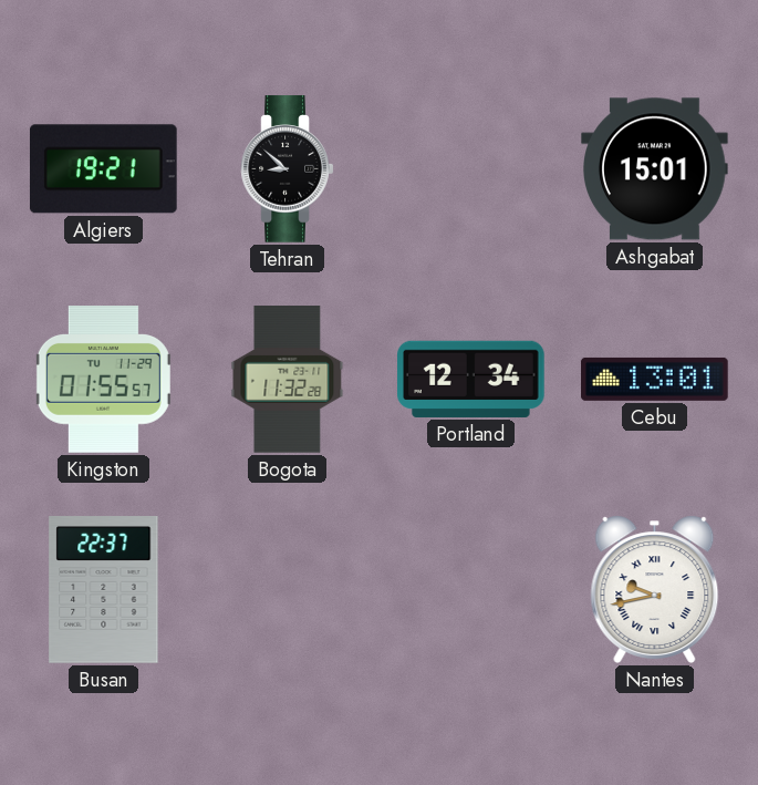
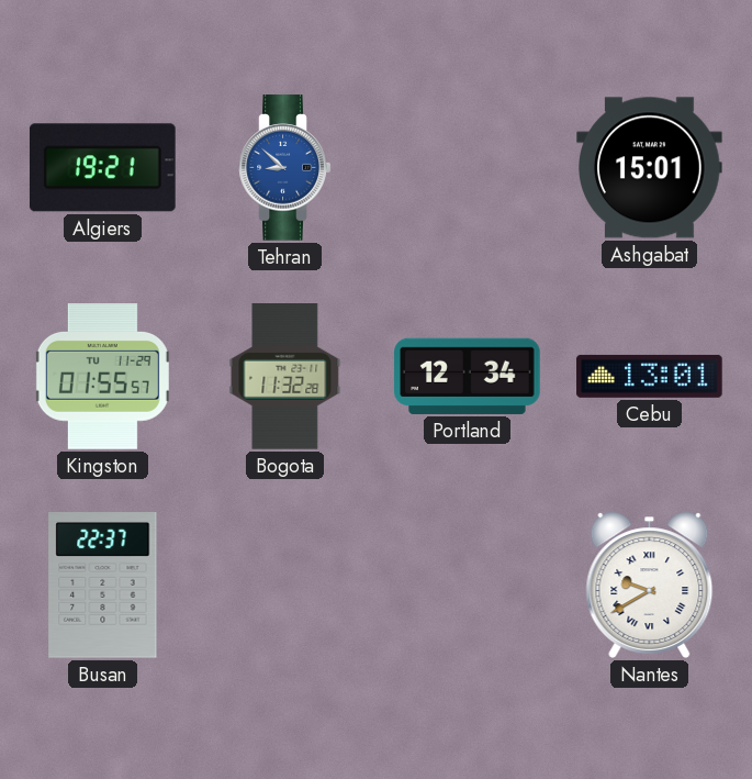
Tehran dial: black -> blue
Nantes: 9:43 -> 9:40
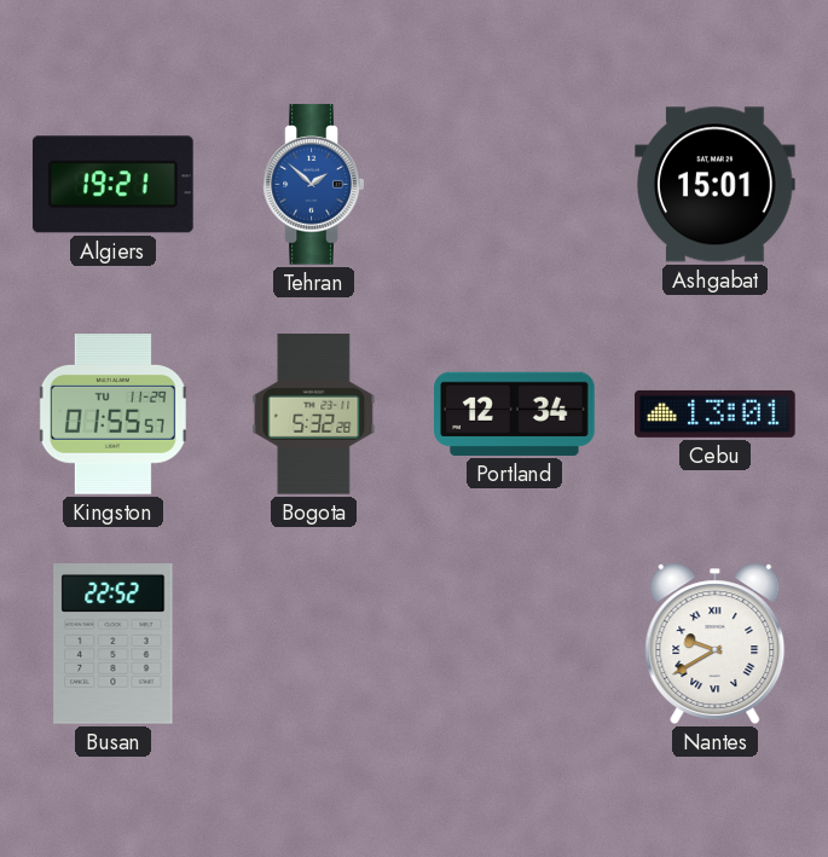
Tehran: 8:52 -> 1:52
Bogota: 11:32 -> 5:32
Busan: 22:37 -> 22:52
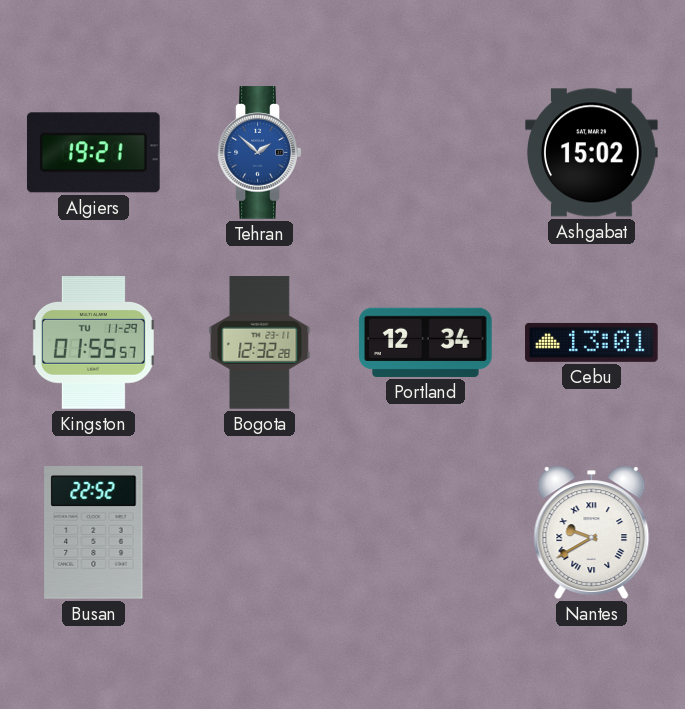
Ashgabat: 15:01 -> 15:02
Bogota: 5:32 -> 12:32
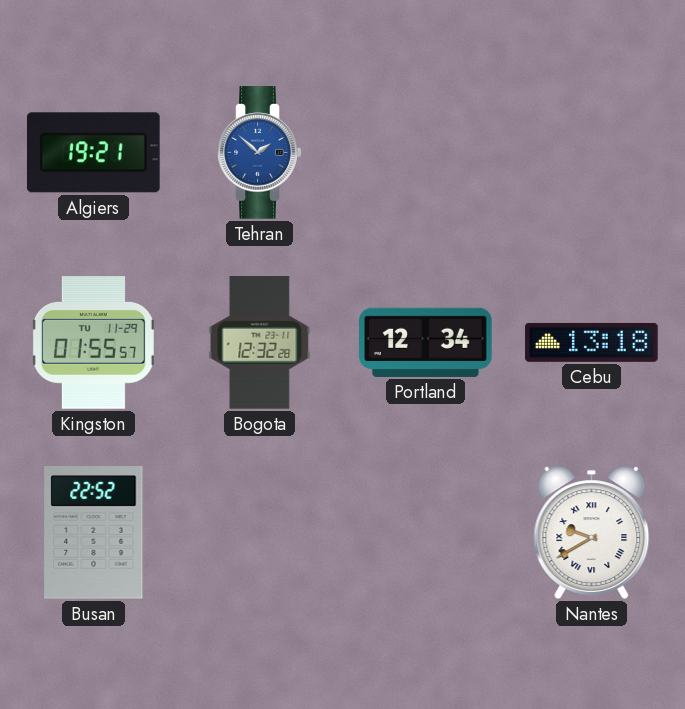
Ashgabat: 15:02 -> none
Cebu: 13:01 -> 13:18
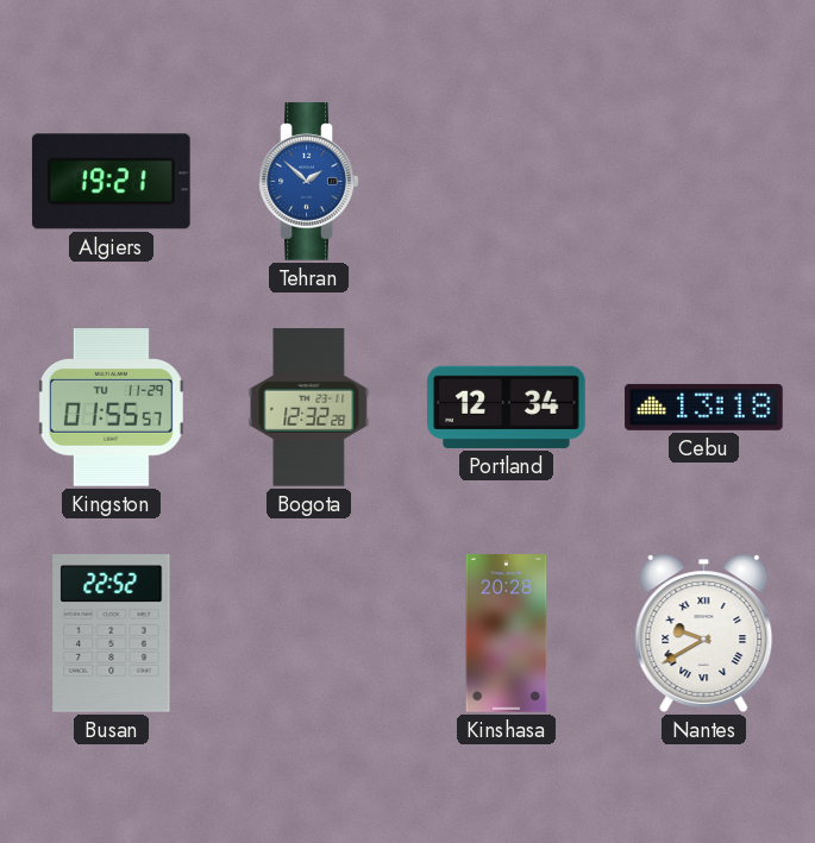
Kinshasa: none -> 20:28
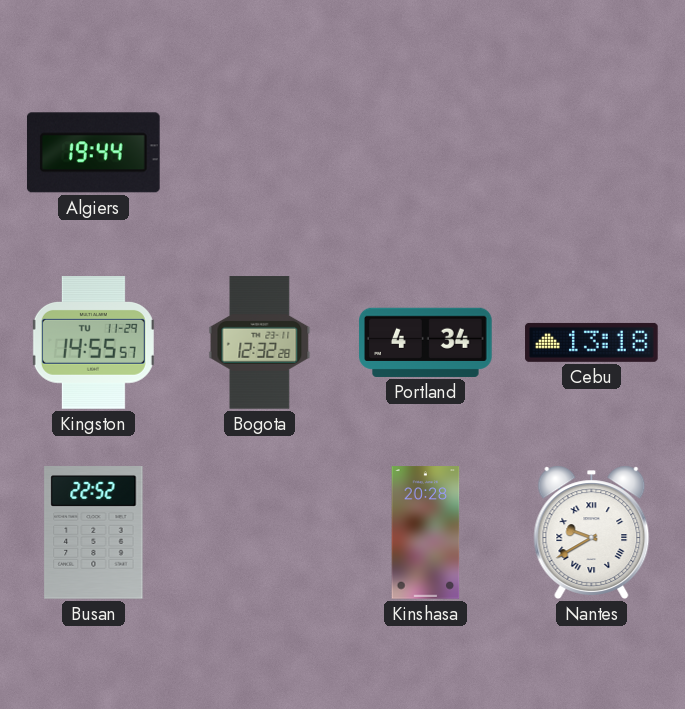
Algiers: 19:21 -> 19:44
Tehran: 1:52 -> none
Kingston: 01:55 -> 14:55
Portland: 12:34 -> 4:34
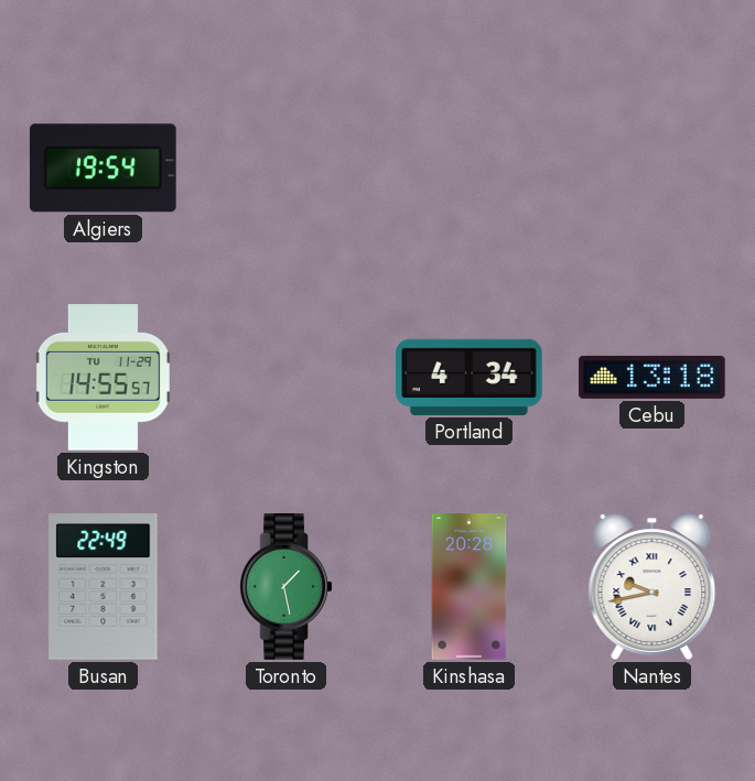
Algiers: 19:44 -> 19:54
Bogota: 12:32 -> none
Busan: 22:52 -> 22:49
Toronto: none -> 1:28
Nantes: 9:40 -> 9:43
